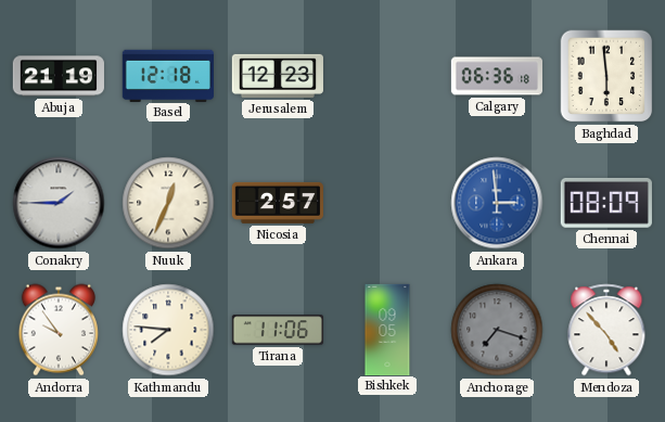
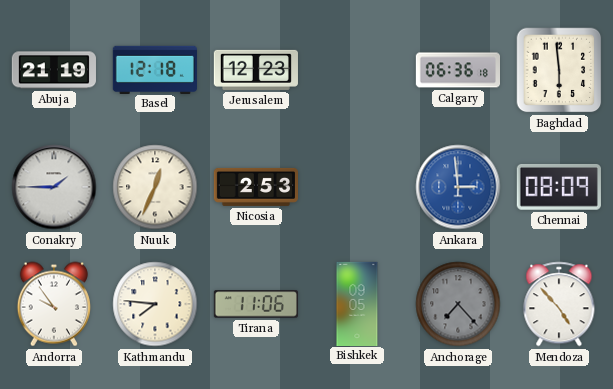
Nicosia: 2:57 -> 2:53
Anchorage: 7:18 -> 7:23
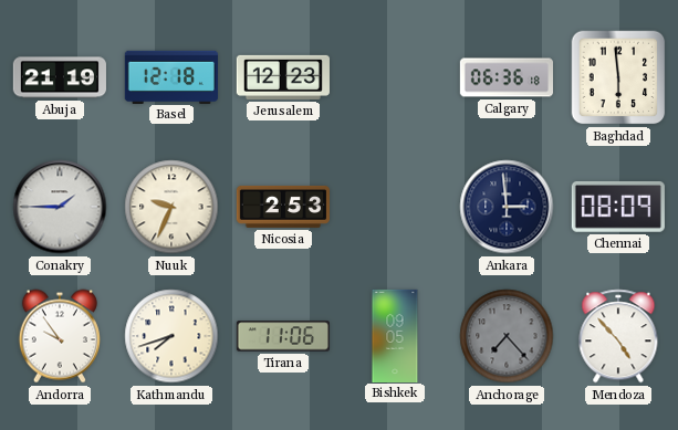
Nuuk: 12:34 -> 9:34
Ankara dial: blue -> navy
Kathmandu: 7:46 -> 7:42
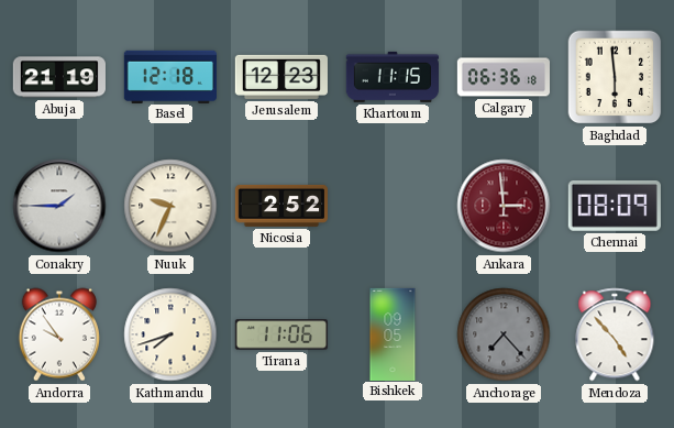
Khartoum: none -> 11:15
Nicosia: 2:53 -> 2:52
Ankara dial: navy -> burgundy
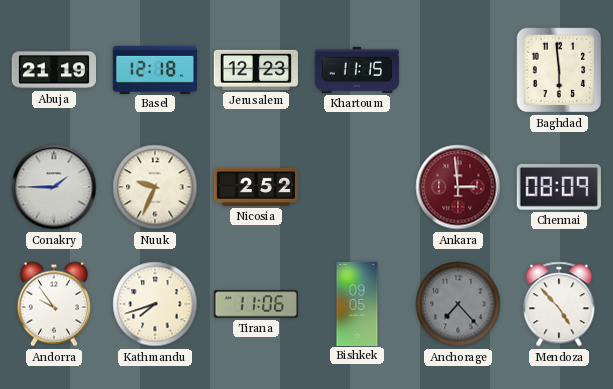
Calgary: 06:36 -> none
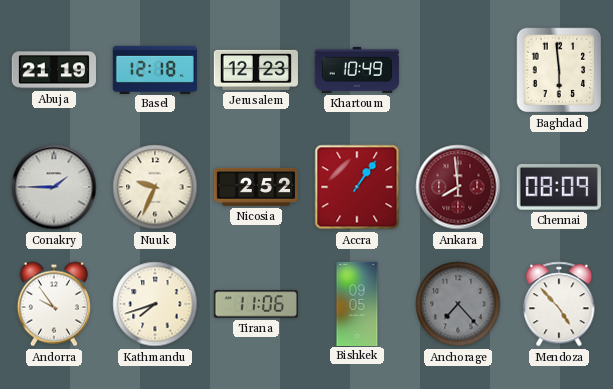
Khartoum: 11:15 -> 10:49
Accra: none -> 1:06
Ankara: 2:59 -> 7:59
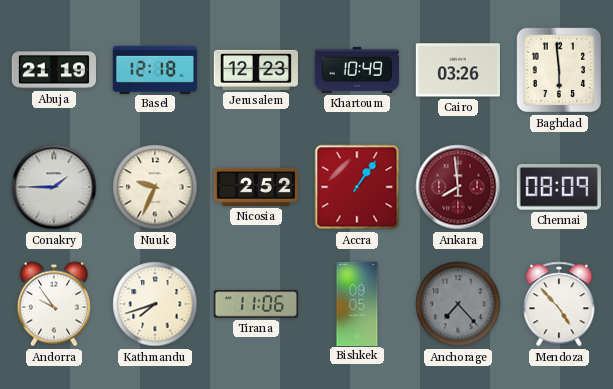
Cairo: none -> 03:26
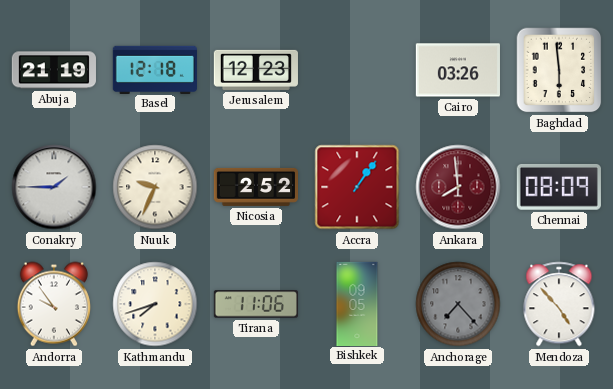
Khartoum: 10:49 -> none
